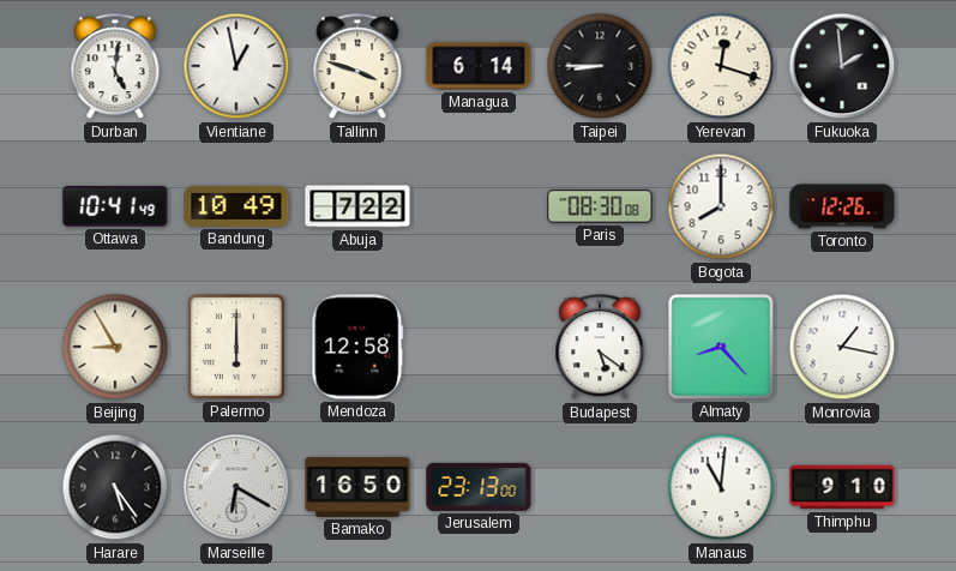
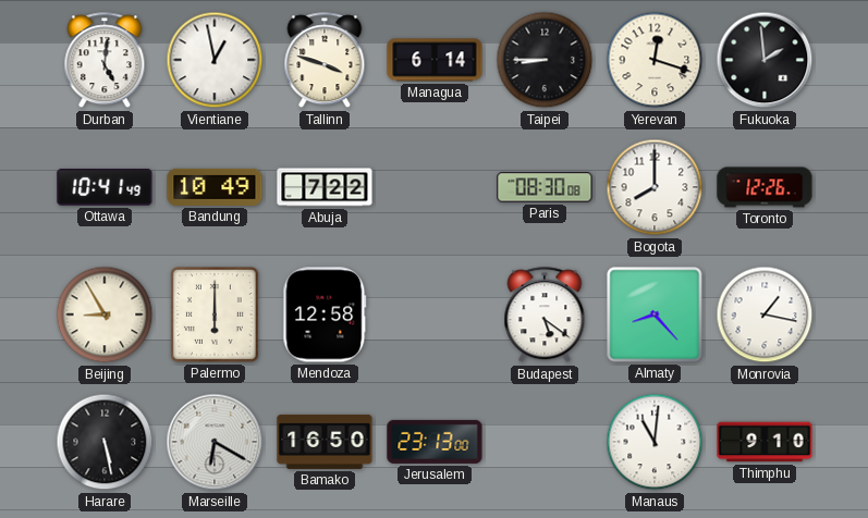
Harare: 5:24 -> 5:28
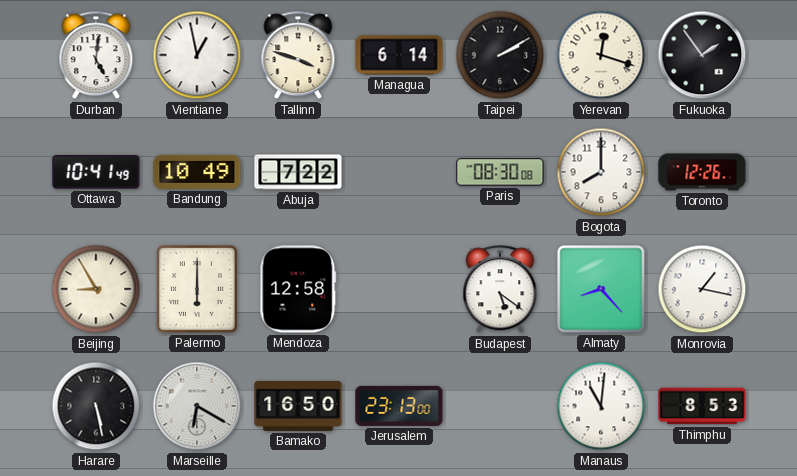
Taipei: 8:45 -> 2:10
Fukuoka: 1:59 -> 1:54
Thimphu: 9:10 -> 8:53
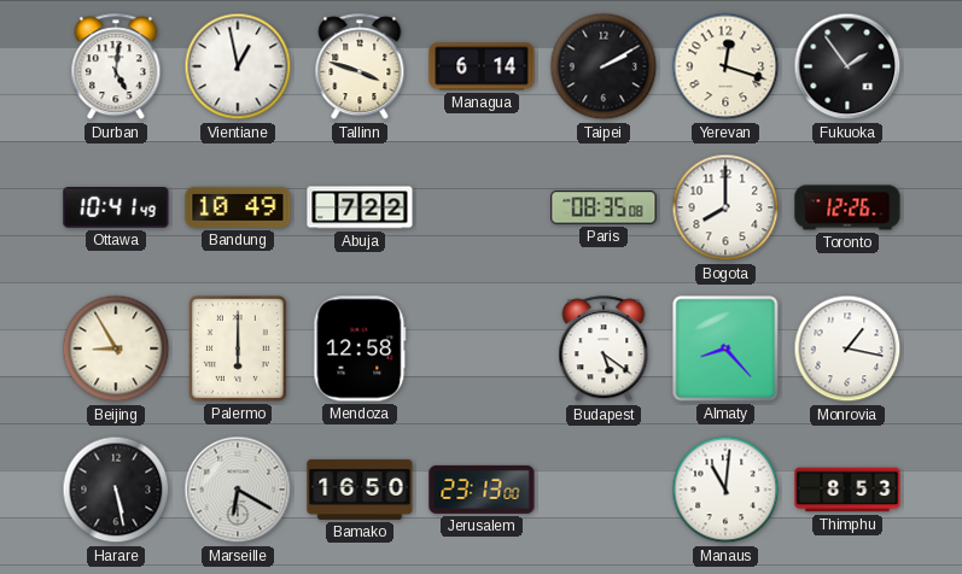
Paris: 08:30 -> 08:35
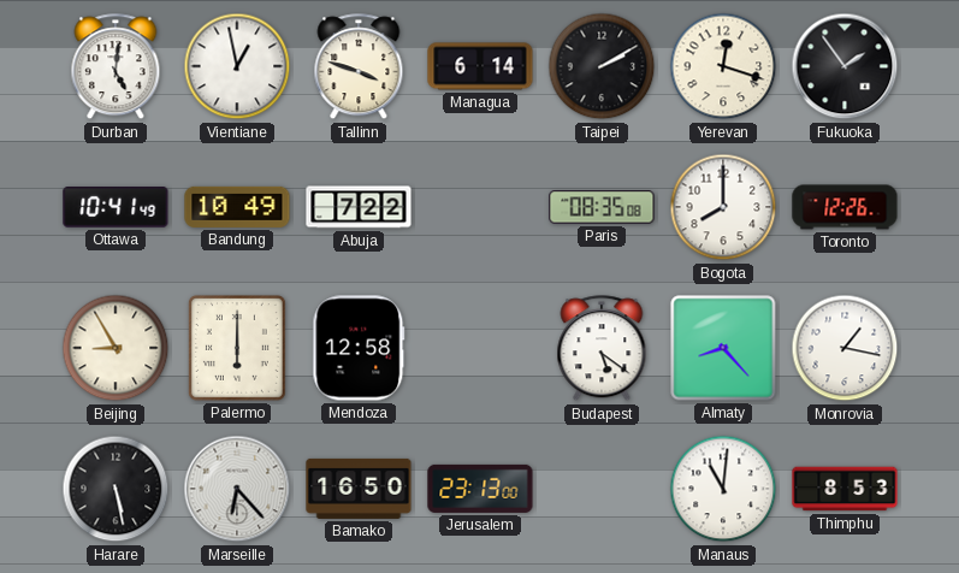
Marseille: 6:20 -> 6:23
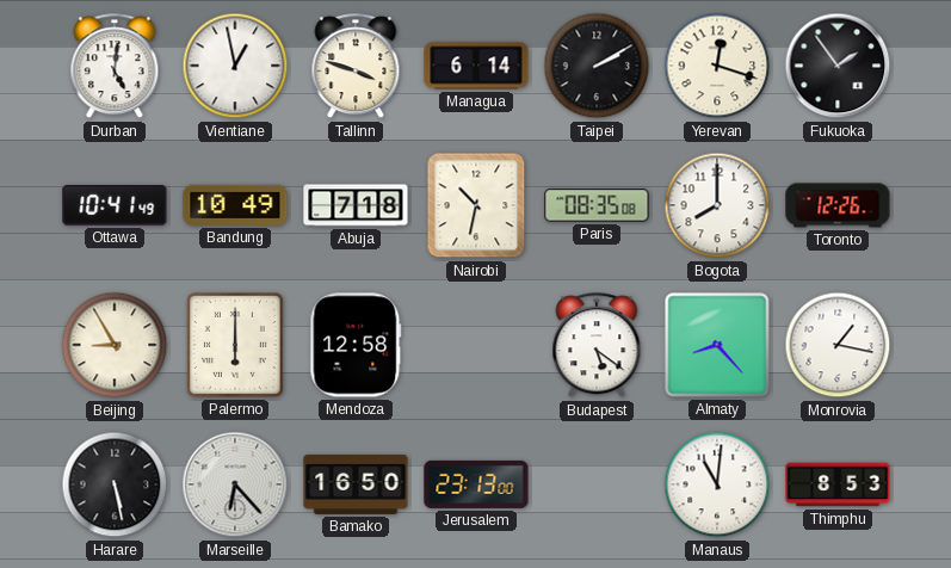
Abuja: 7:22 -> 7:18
Nairobi: none -> 10:32
